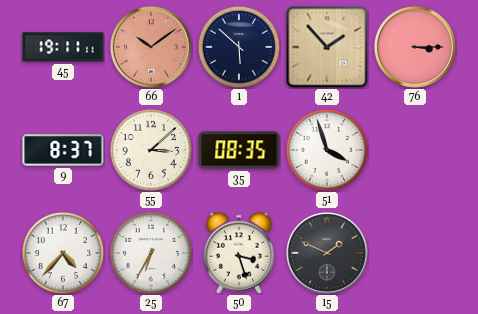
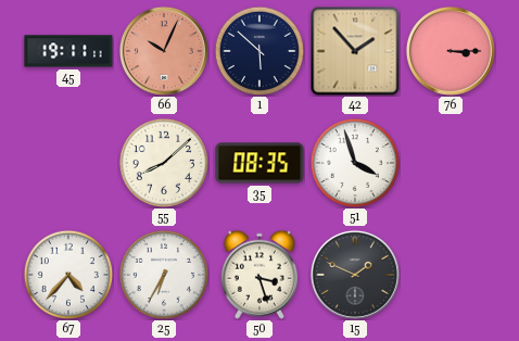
66: 10:09 -> 10:04
9: 8:37 -> none
55: 3:08 -> 8:08
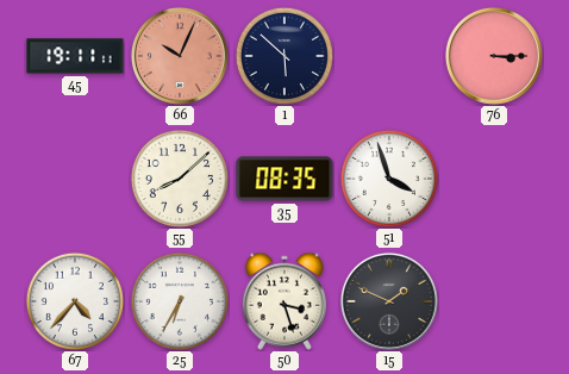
42: 1:53 -> none
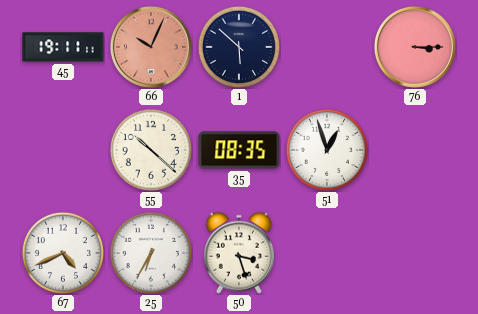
55: 8:08 -> 10:22
51: 3:57 -> 12:57
67: 4:37 -> 4:41
15: 1:49 -> none
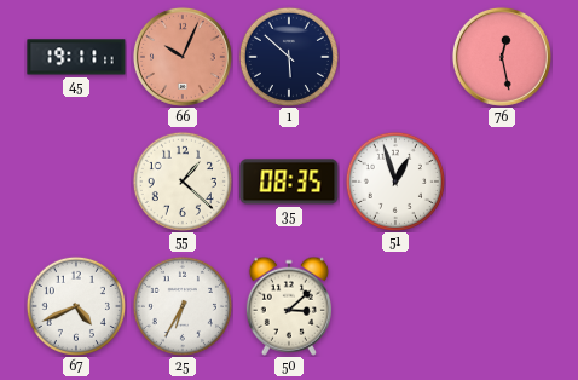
76: 3:15 -> 12:28
55: 10:22 -> 1:22
50: 3:27 -> 3:08
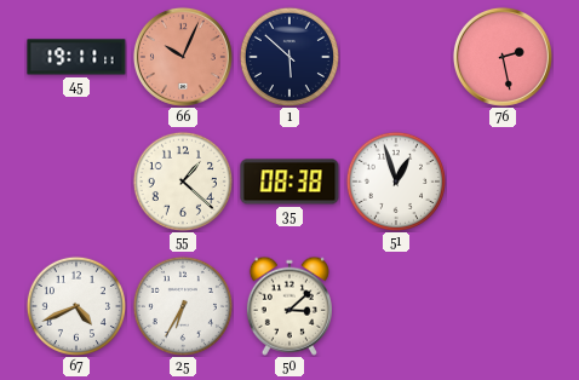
76: 12:28 -> 2:28
35: 08:35 -> 08:38
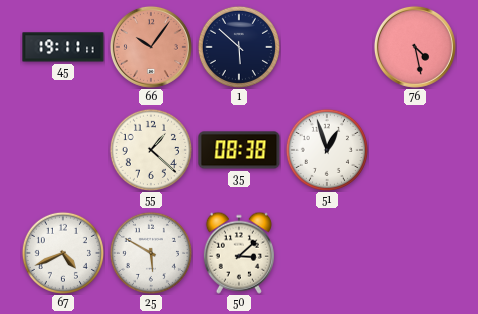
66: 10:04 -> 10:06
76: 2:28 -> 4:28
25: 6:35 -> 5:50
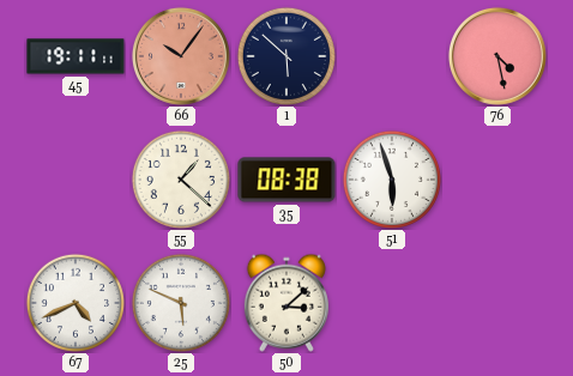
51: 12:57 -> 5:57
25: 5:50 -> 5:49
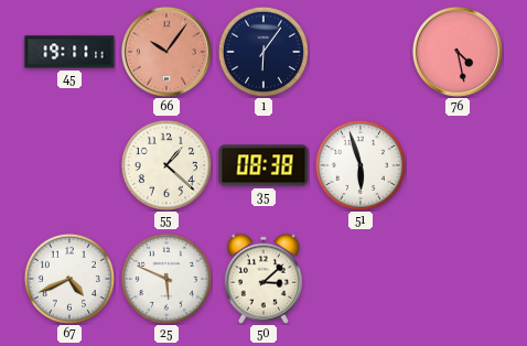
1: 5:52 -> 6:06
